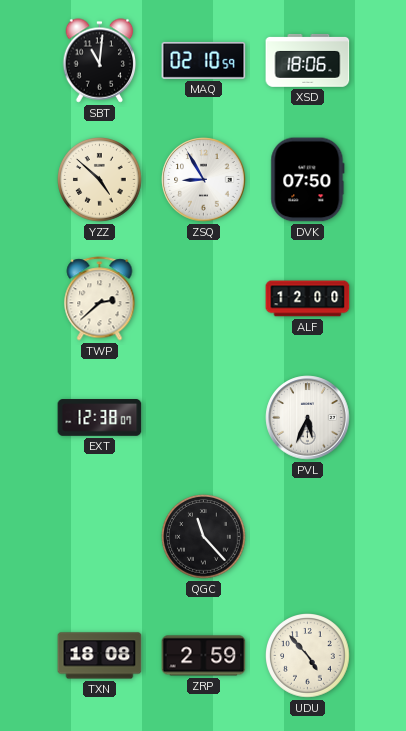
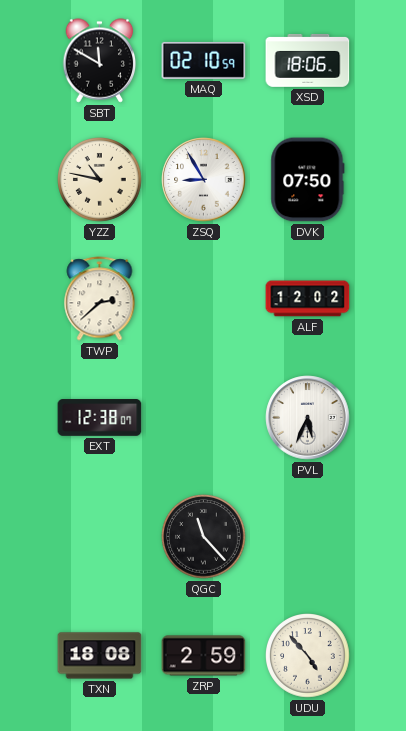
SBT: 11:01 -> 11:50
YZZ: 4:52 -> 10:47
ALF: 12:00 -> 12:02
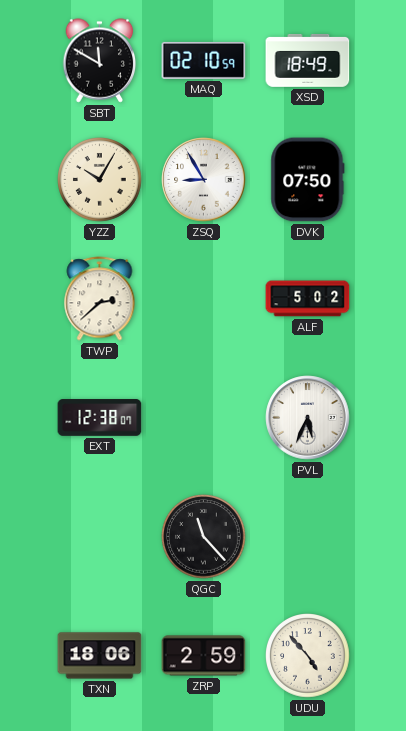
XSD: 18:06 -> 18:49
YZZ: 10:47 -> 10:05
ALF: 12:02 -> 5:02
TXN: 18:08 -> 18:06
